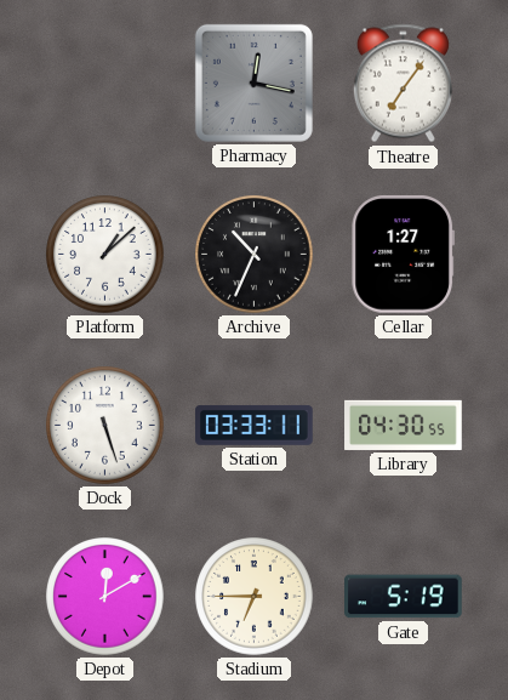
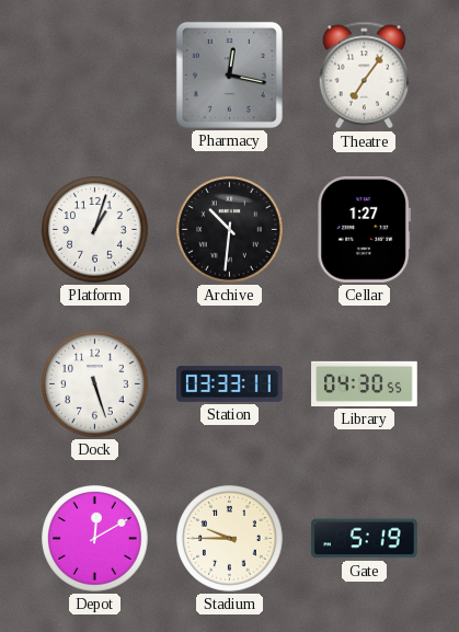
Platform: 1:08 -> 1:03
Archive: 10:34 -> 10:31
Stadium: 6:45 -> 9:45
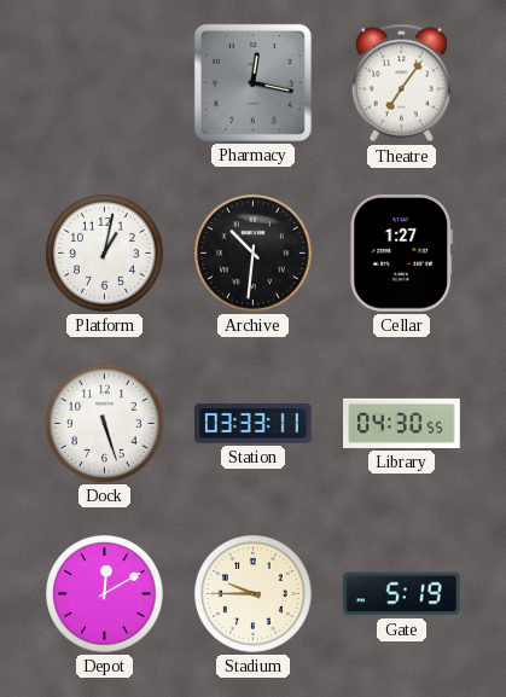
Platform: 1:03 -> 1:02
